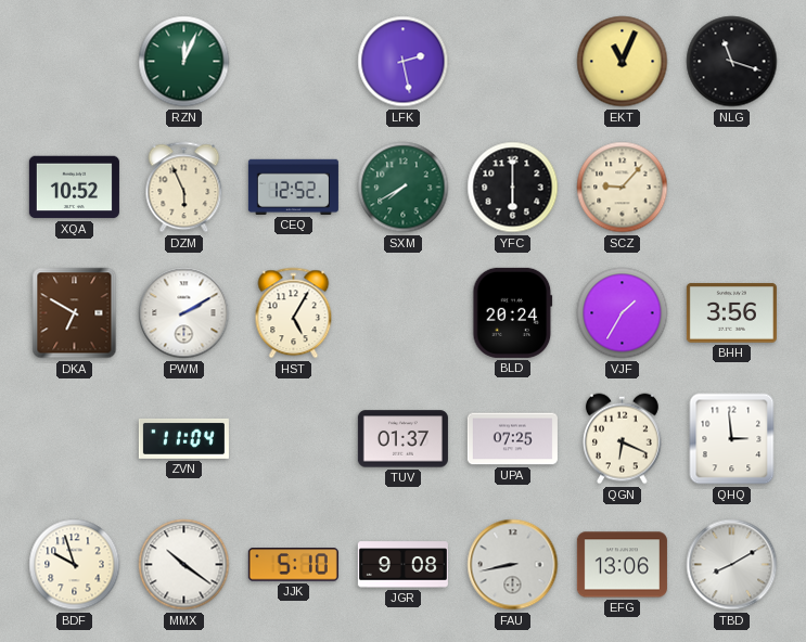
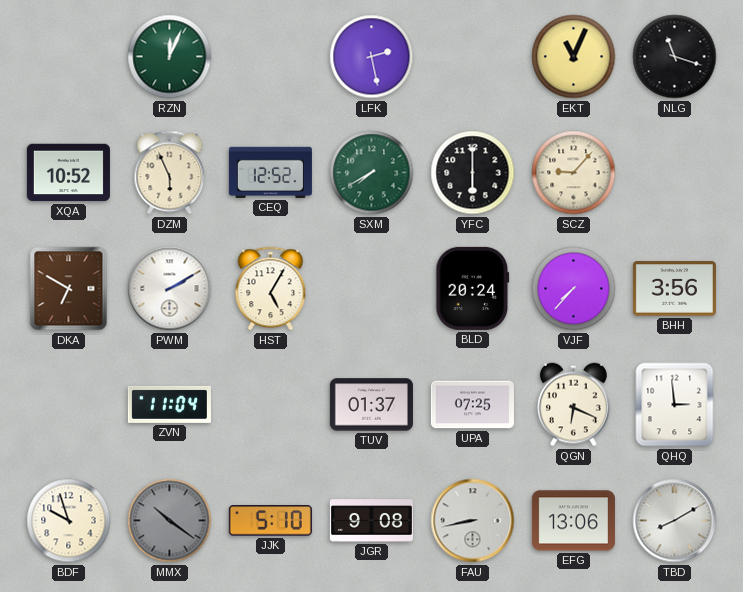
VJF: 1:35 -> 7:37
MMX dial: white -> grey
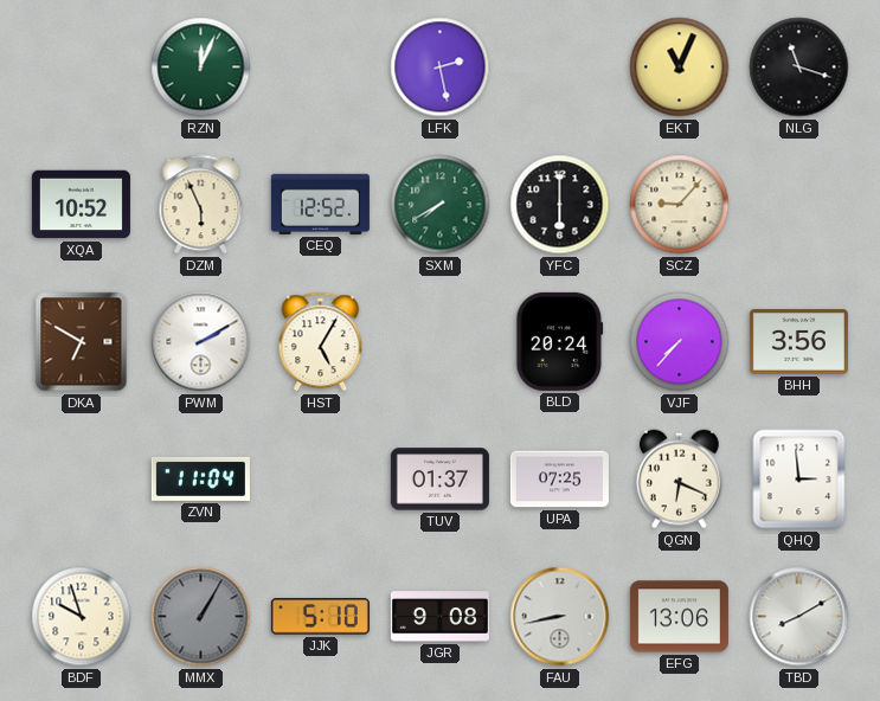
MMX: 10:21 -> 1:05
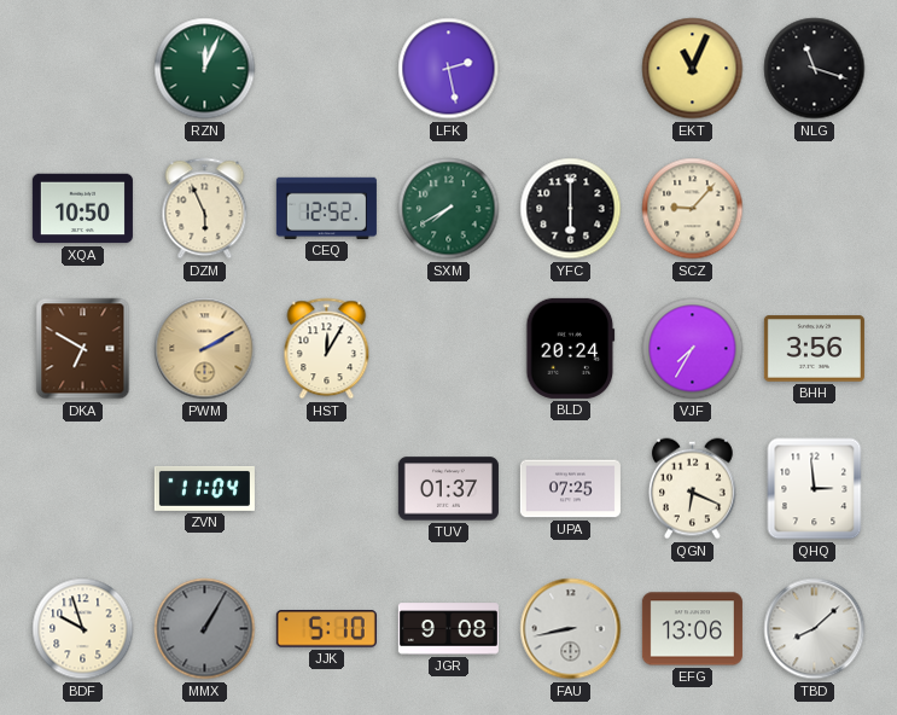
XQA: 10:52 -> 10:50
PWM dial: white -> champagne
HST: 5:05 -> 12:05
VJF: 7:37 -> 7:35
TBD: 8:10 -> 8:08
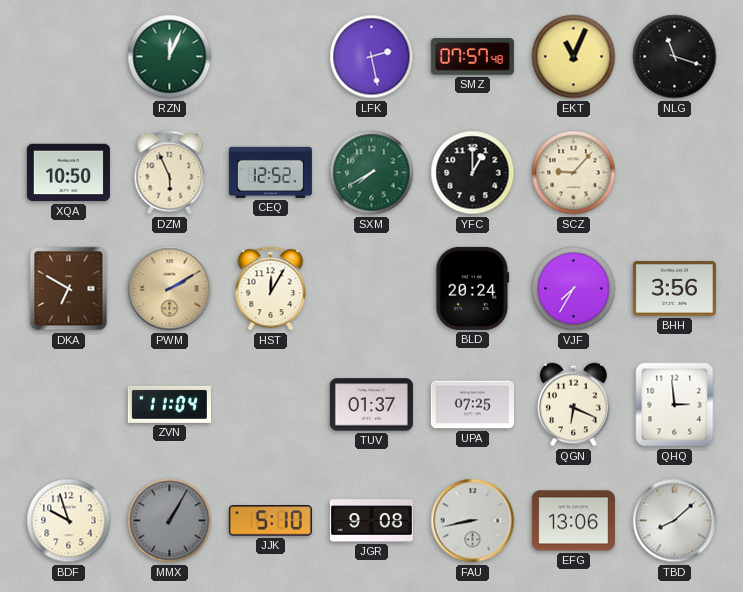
SMZ: none -> 07:57
YFC: 6:00 -> 1:00
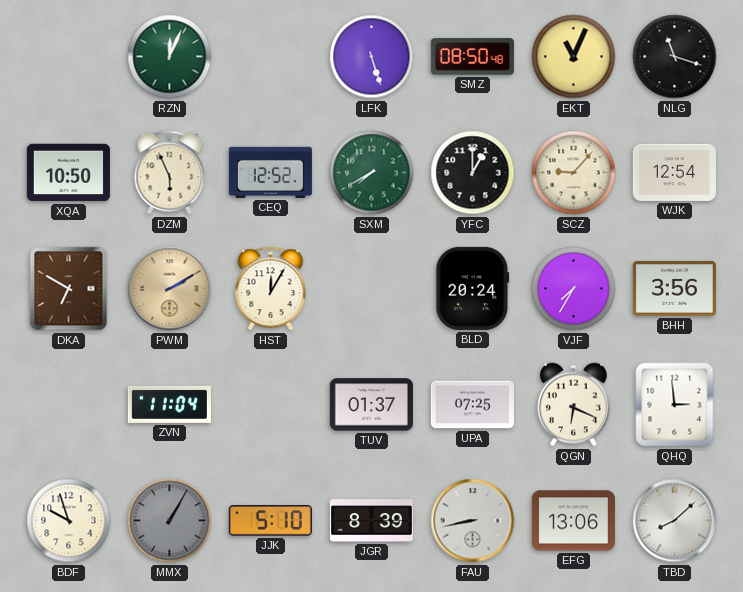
LFK: 2:28 -> 5:27
SMZ: 07:57 -> 08:50
WJK: none -> 12:54
JGR: 9:08 -> 8:39
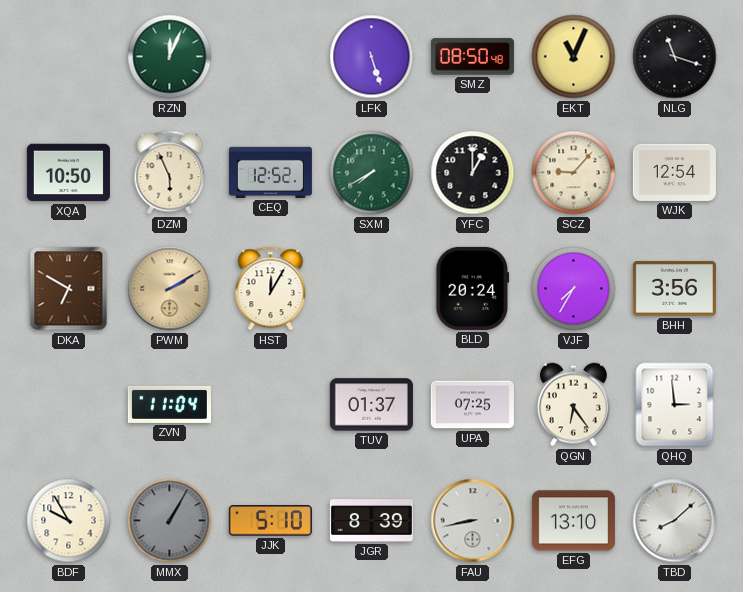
QGN: 6:19 -> 6:24
BDF: 9:57 -> 9:55
EFG: 13:06 -> 13:10
